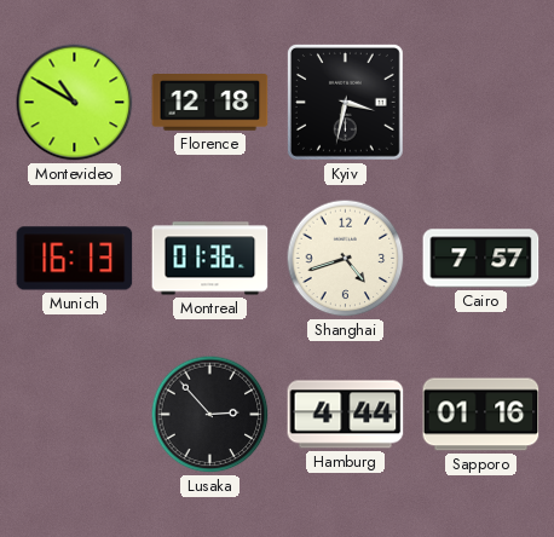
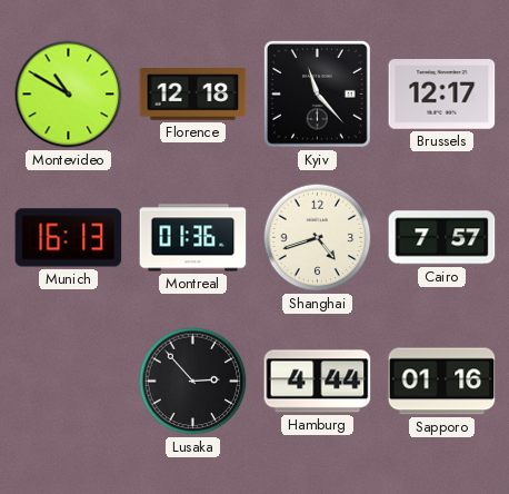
Kyiv: 3:32 -> 11:23
Brussels: none -> 12:17
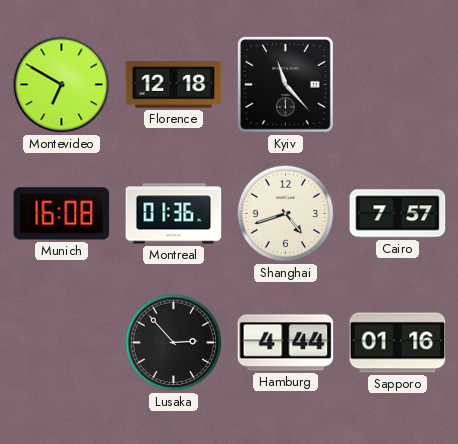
Montevideo: 10:50 -> 6:50
Brussels: 12:17 -> none
Munich: 16:13 -> 16:08
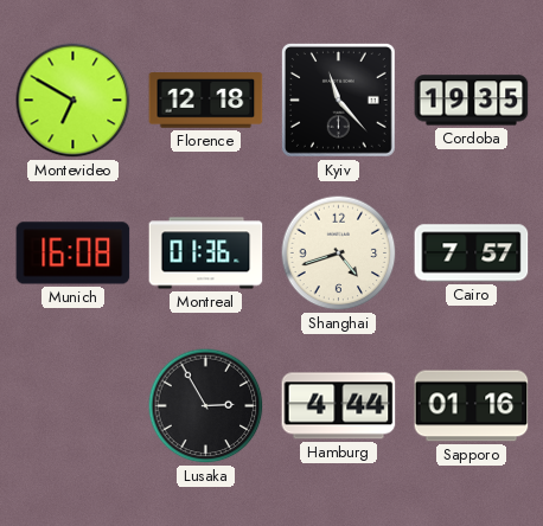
Cordoba: none -> 19:35
Lusaka: 2:53 -> 2:55
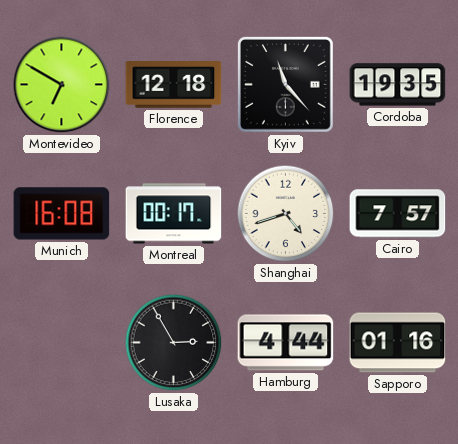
Montreal: 01:36 -> 00:17
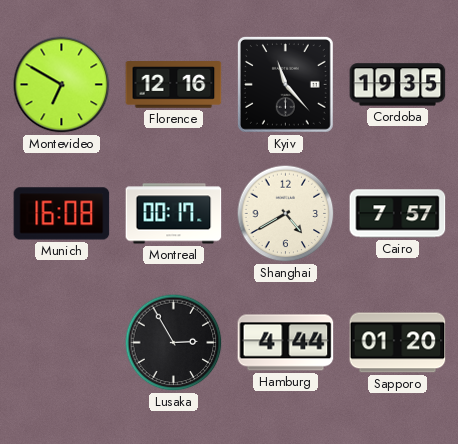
Florence: 12:18 -> 12:16
Shanghai: 4:42 -> 4:40
Sapporo: 01:16 -> 01:20
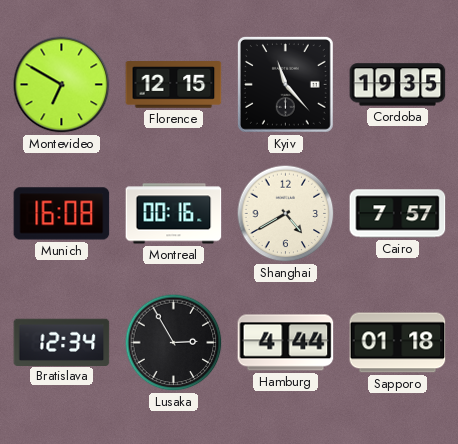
Florence: 12:16 -> 12:15
Montreal: 00:17 -> 00:16
Bratislava: none -> 12:34
Sapporo: 01:20 -> 01:18
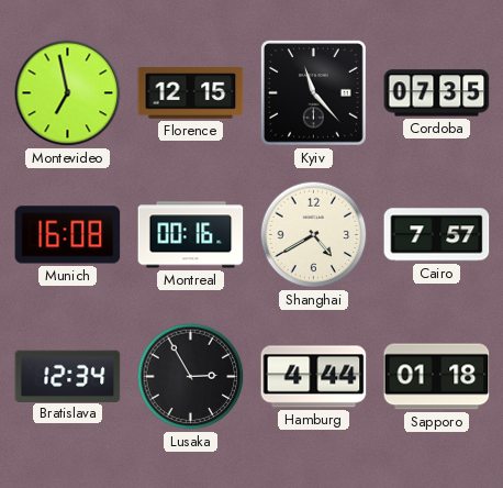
Montevideo: 6:50 -> 6:58
Cordoba: 19:35 -> 07:35
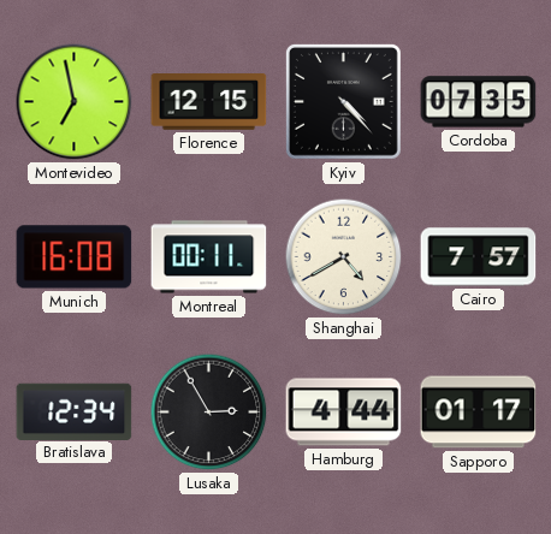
Kyiv: 11:23 -> 4:23
Montreal: 00:16 -> 00:11
Sapporo: 01:18 -> 01:17
